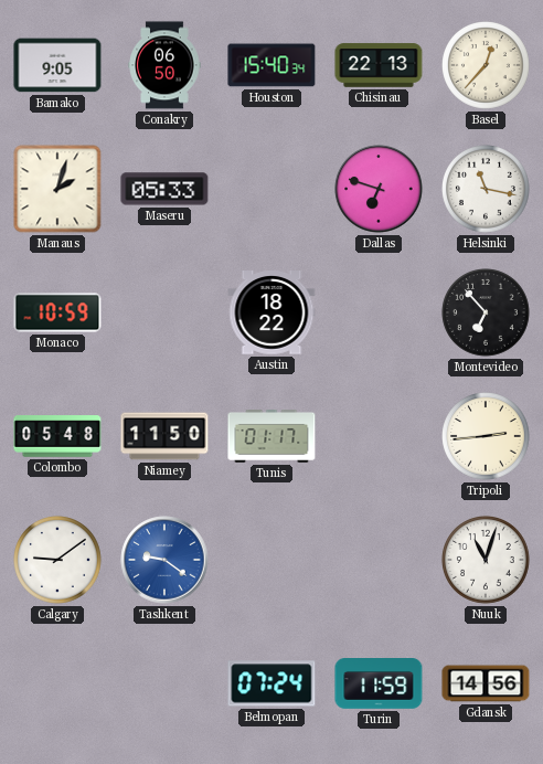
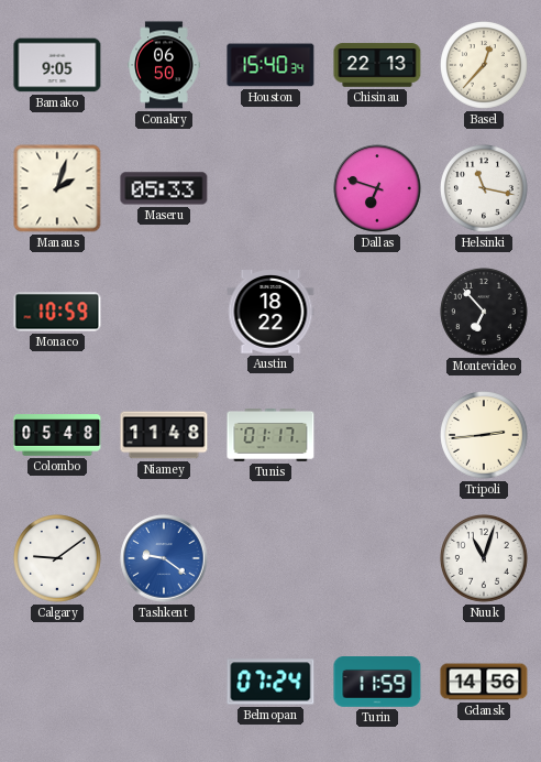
Niamey: 11:50 -> 11:48
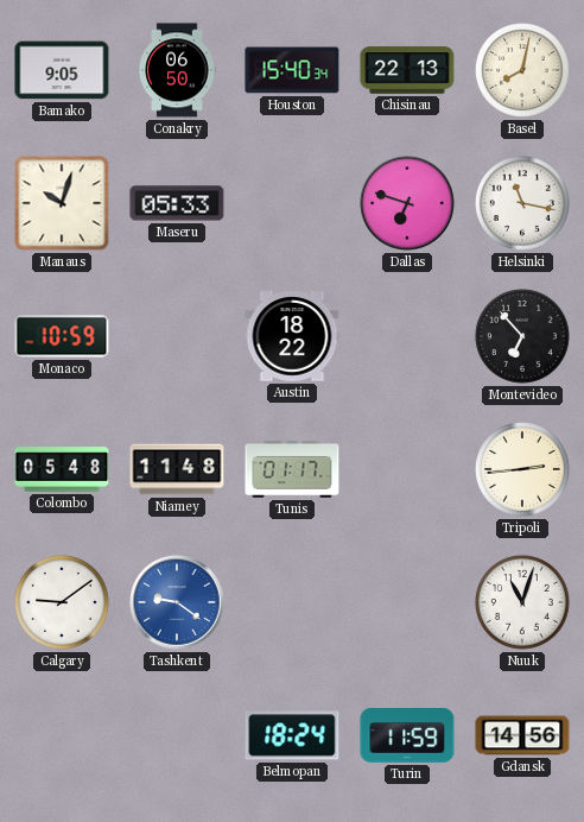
Basel: 12:37 -> 8:02
Manaus: 2:03 -> 10:03
Belmopan: 07:24 -> 18:24
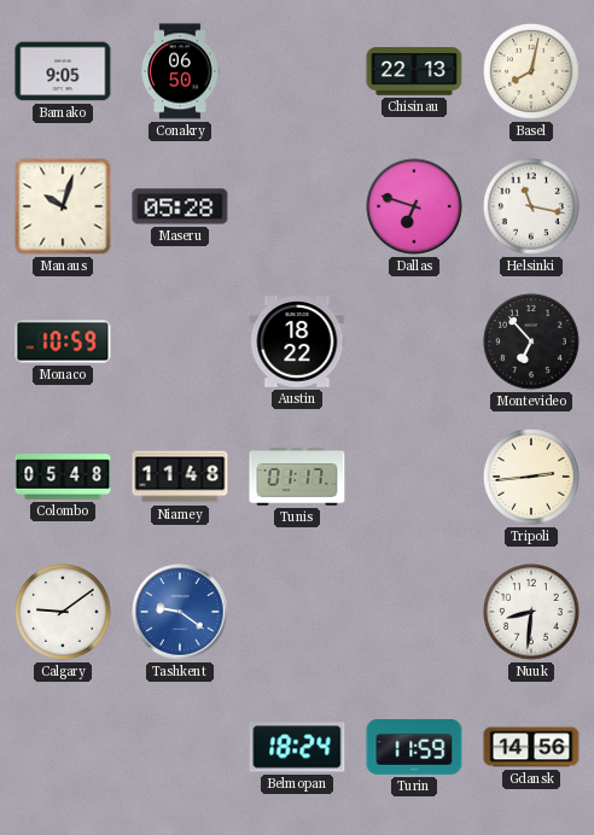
Houston: 15:40 -> none
Maseru: 05:33 -> 05:28
Nuuk: 11:03 -> 8:31
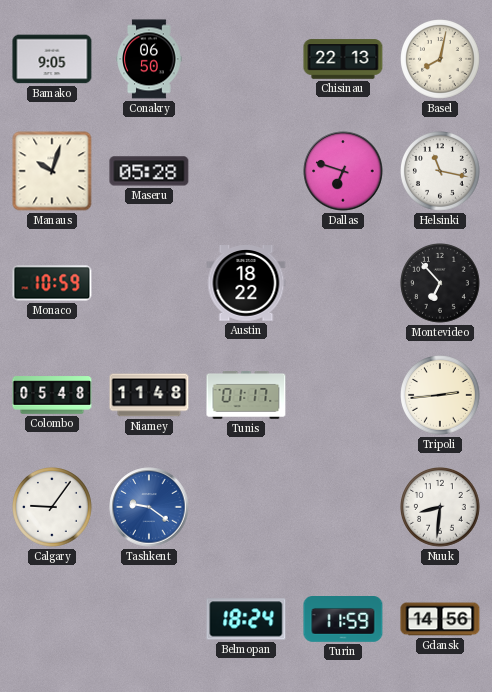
Calgary: 9:09 -> 9:06
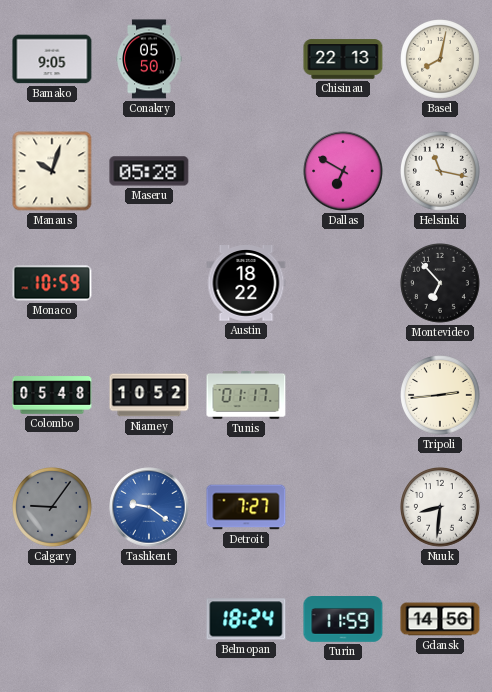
Conakry: 06:50 -> 05:50
Dallas: 6:48 -> 6:50
Niamey: 11:48 -> 10:52
Calgary dial: white -> grey
Detroit: none -> 7:27
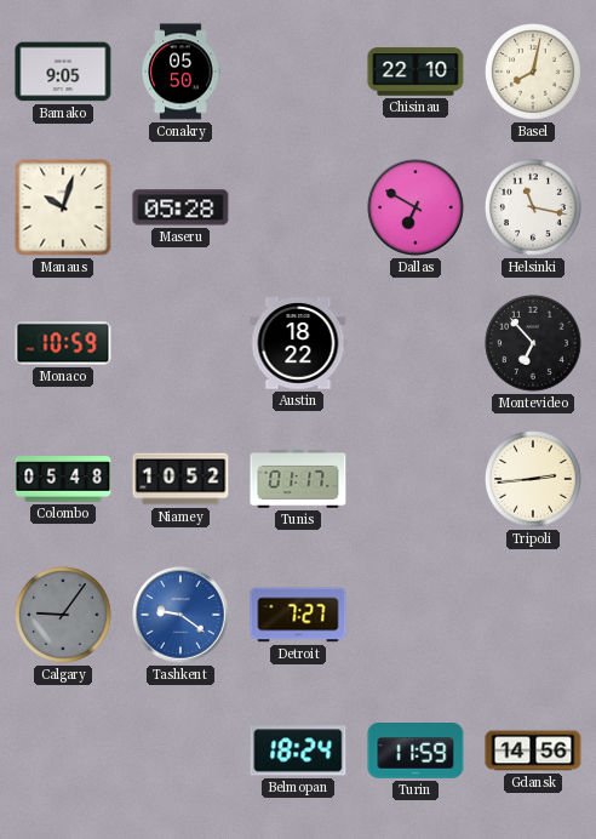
Chisinau: 22:13 -> 22:10
Nuuk: 8:31 -> none
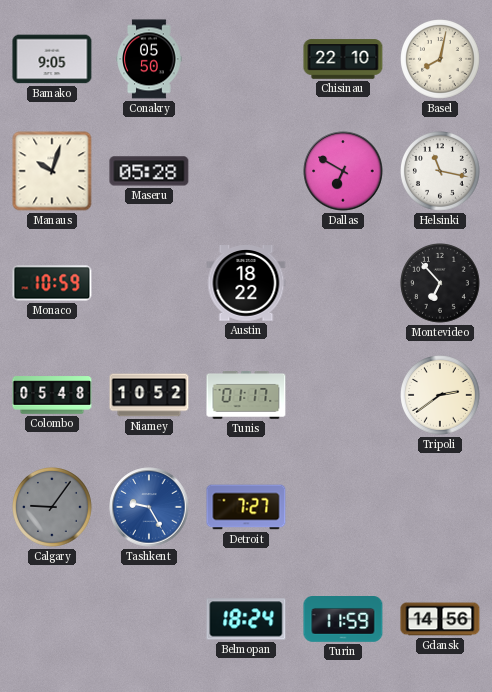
Tripoli: 2:44 -> 2:39
Tashkent: 9:21 -> 9:25
